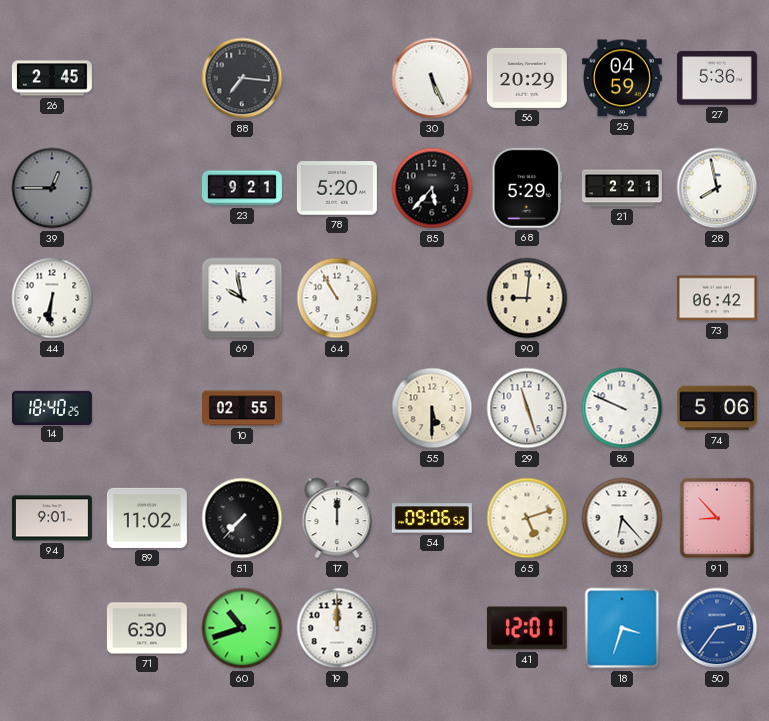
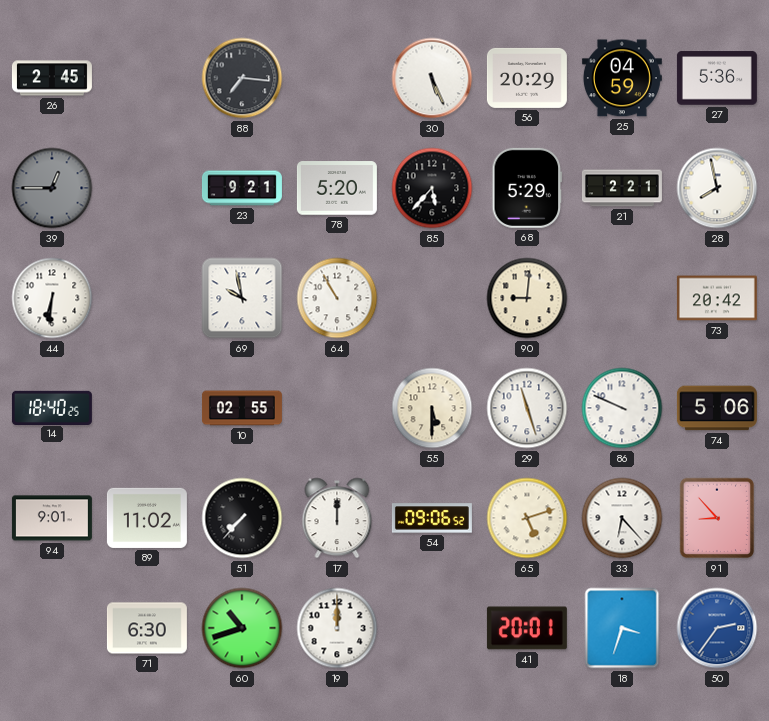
73: 06:42 -> 20:42
41: 12:01 -> 20:01
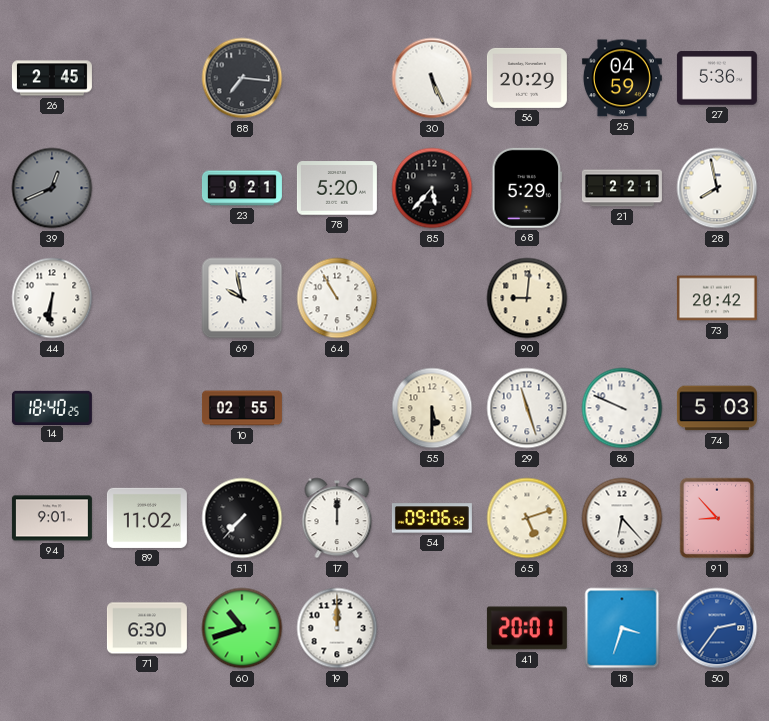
39: 12:45 -> 12:41
74: 5:06 -> 5:03
